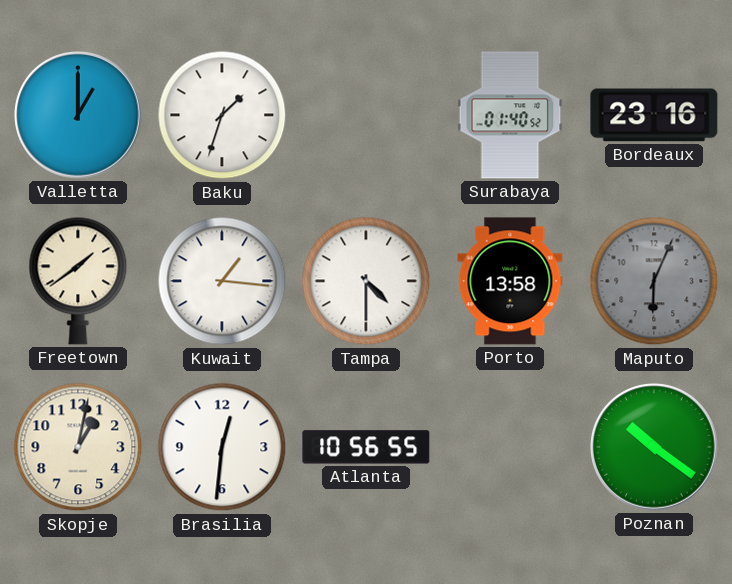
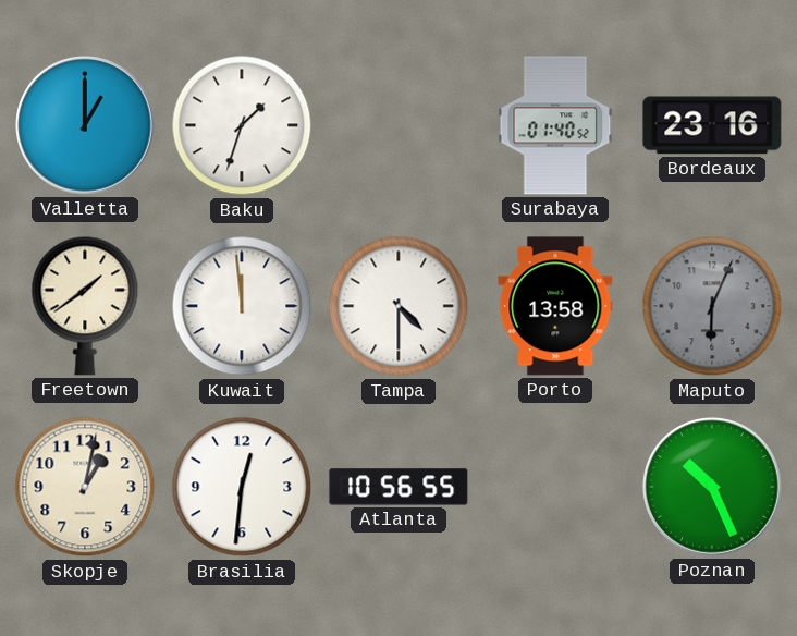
Kuwait: 1:16 -> 11:59
Poznan: 10:21 -> 10:26
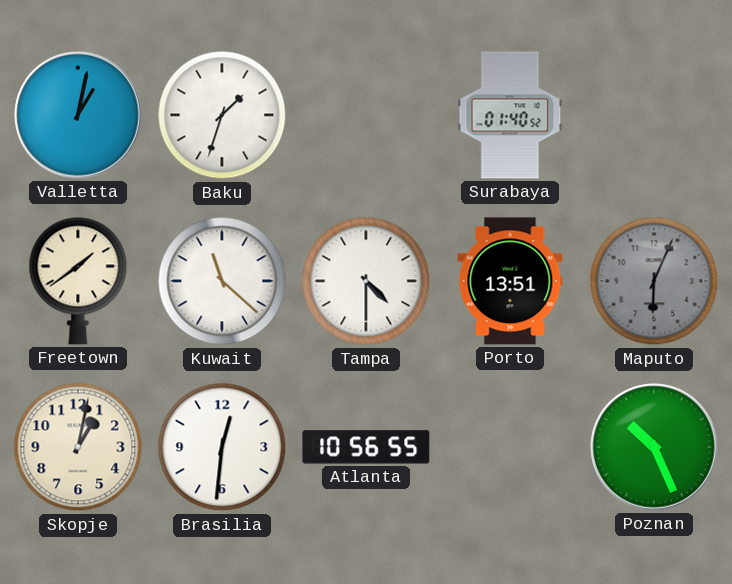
Valletta: 1:00 -> 1:02
Bordeaux: 23:16 -> none
Kuwait: 11:59 -> 11:22
Porto: 13:58 -> 13:51
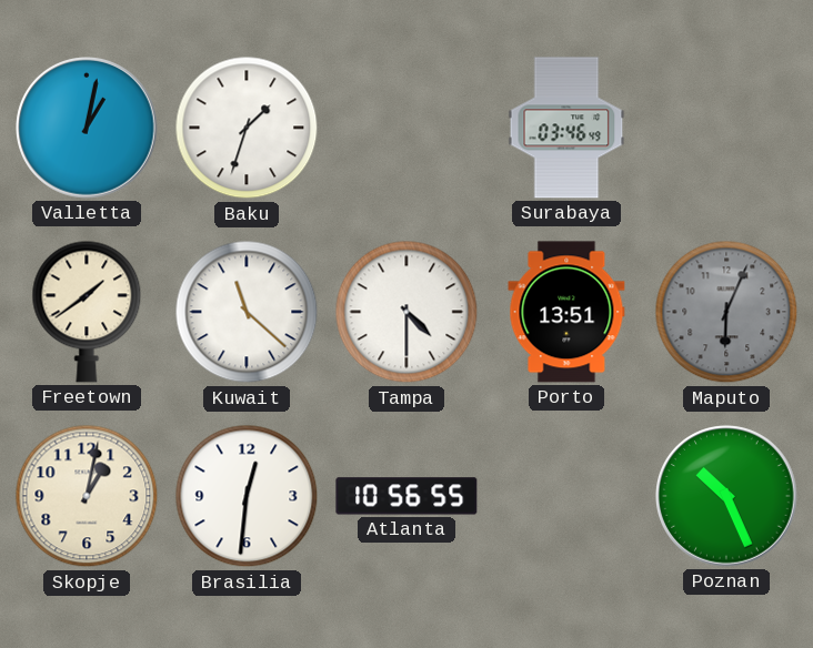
Surabaya: 01:40 -> 03:46
